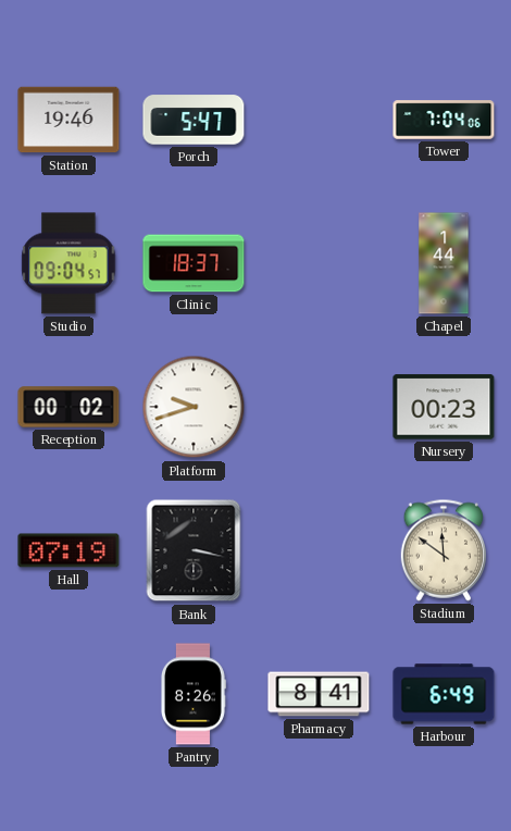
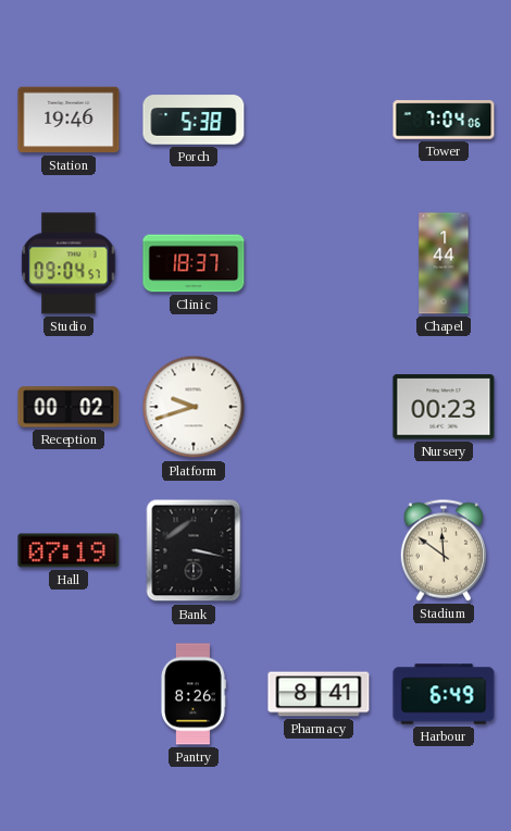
Porch: 5:47 -> 5:38
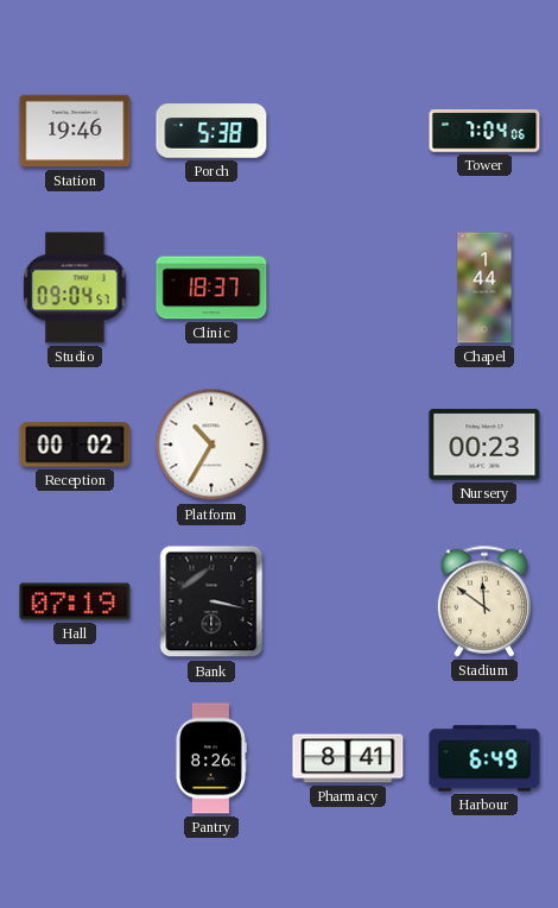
Platform: 9:42 -> 10:35
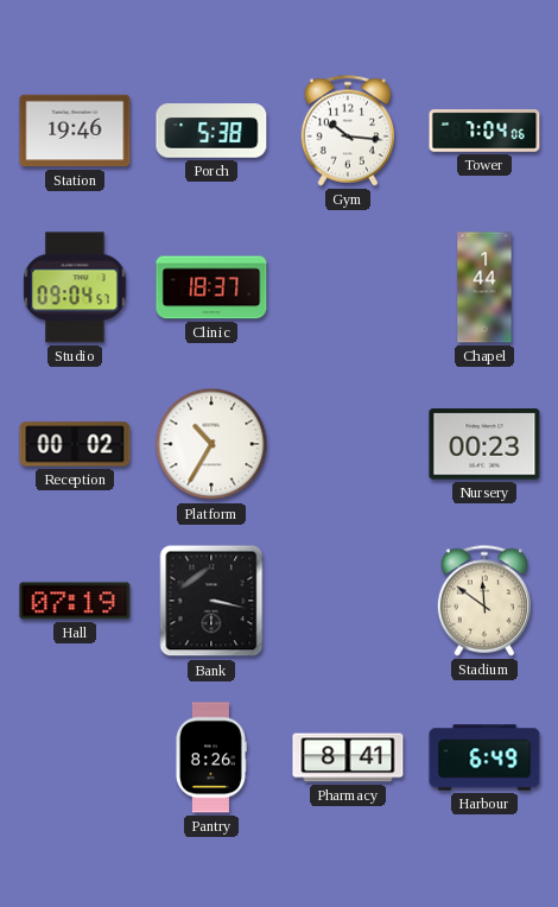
Gym: none -> 10:16
